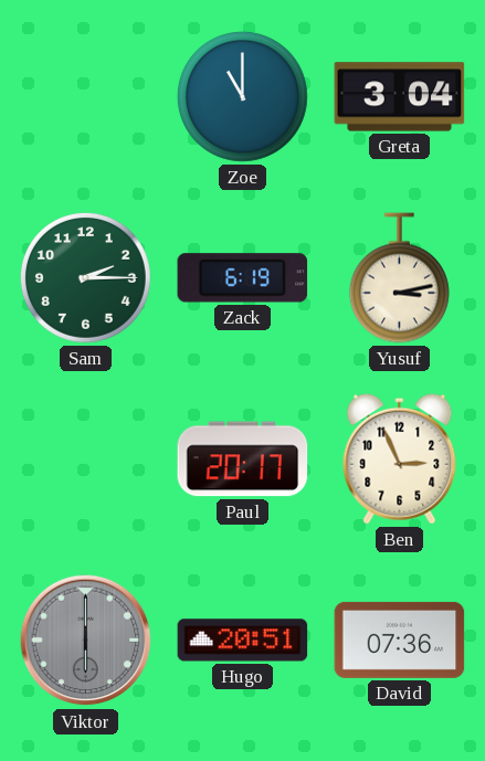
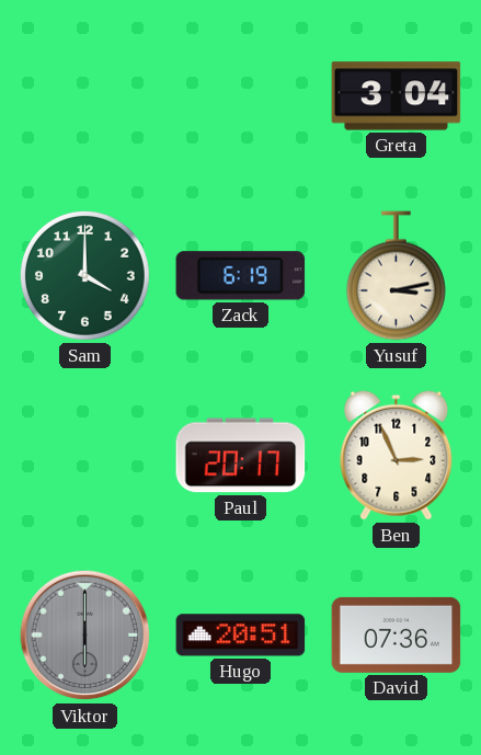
Zoe: 11:00 -> none
Sam: 2:15 -> 4:00
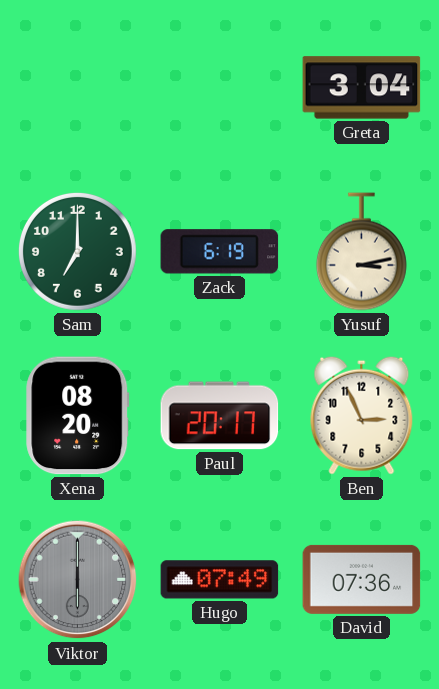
Sam: 4:00 -> 7:00
Xena: none -> 08:20
Hugo: 20:51 -> 07:49
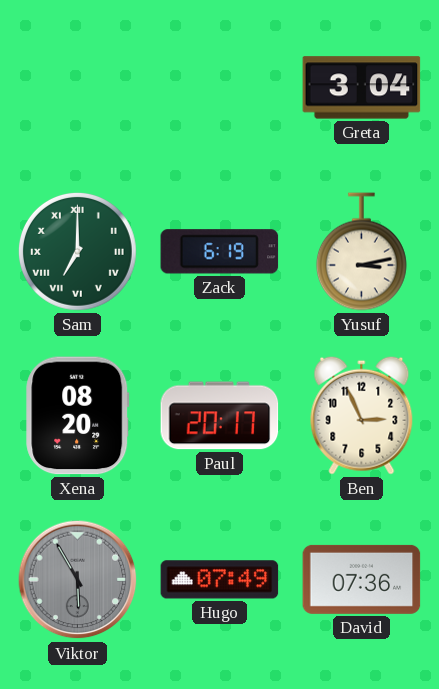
Sam numerals: Arabic -> Roman
Viktor: 6:00 -> 5:55
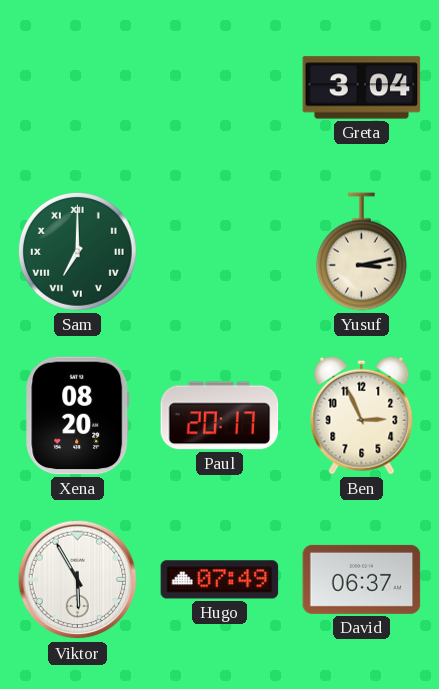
Zack: 6:19 -> none
Viktor dial: grey -> white
David: 07:36 -> 06:37
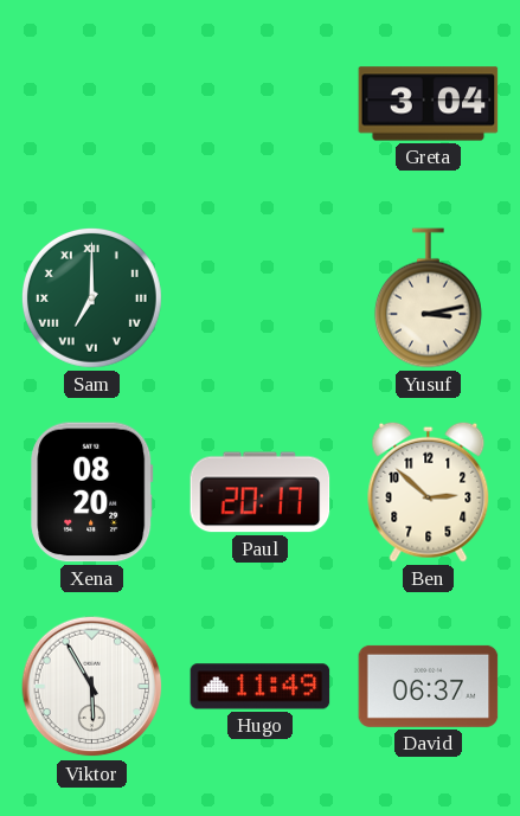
Ben: 2:56 -> 2:52
Hugo: 07:49 -> 11:49
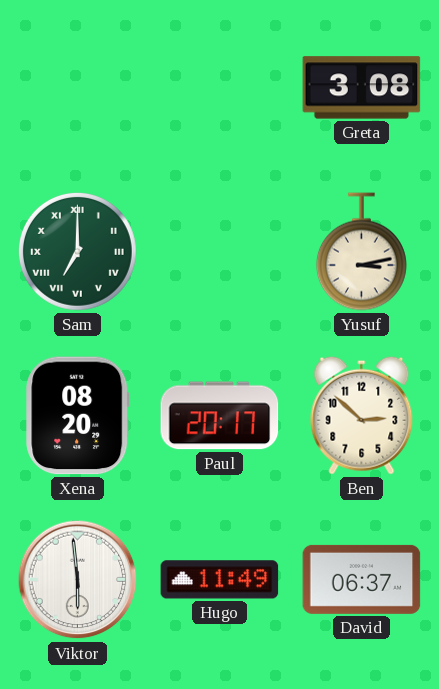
Greta: 3:04 -> 3:08
Viktor: 5:55 -> 5:59
